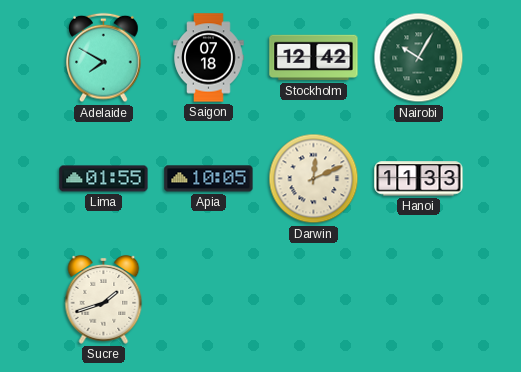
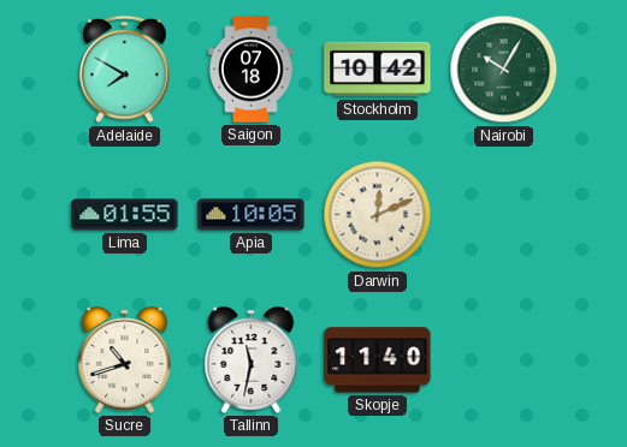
Stockholm: 12:42 -> 10:42
Hanoi: 11:33 -> none
Sucre: 1:42 -> 10:42
Tallinn: none -> 11:32
Skopje: none -> 11:40
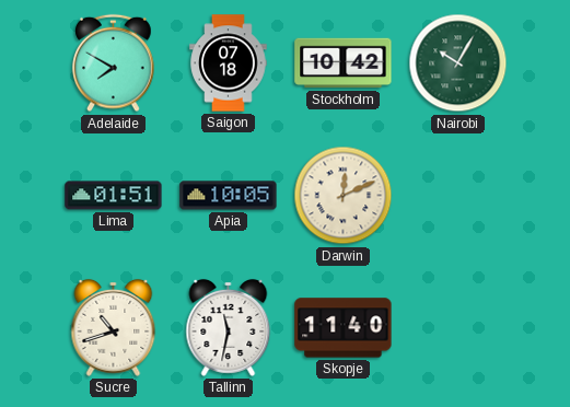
Lima: 01:55 -> 01:51
